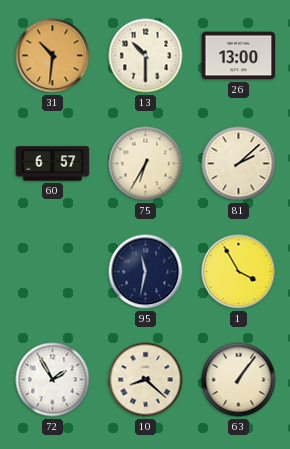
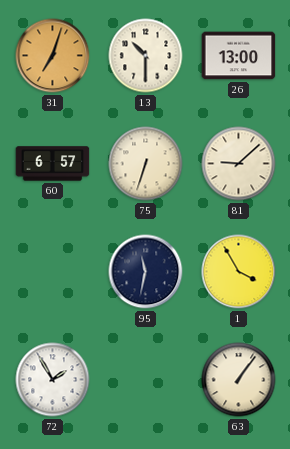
31: 10:31 -> 7:03
75: 6:35 -> 6:33
81: 2:08 -> 9:08
10: 8:22 -> none
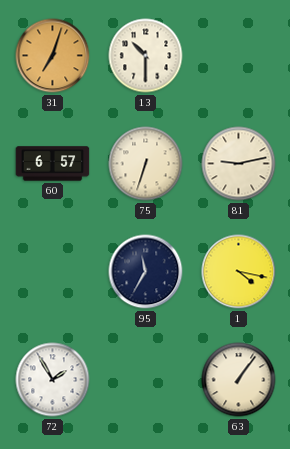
26: 13:00 -> none
81: 9:08 -> 9:13
95: 11:32 -> 11:35
1: 3:55 -> 4:17
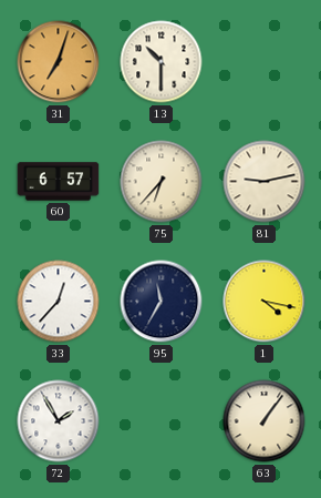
75: 6:33 -> 6:37
33: none -> 12:37
